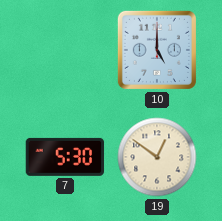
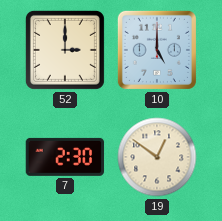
52: none -> 3:00
7: 5:30 -> 2:30
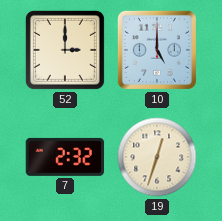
7: 2:30 -> 2:32
19: 12:51 -> 12:33
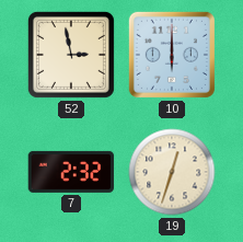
52: 3:00 -> 2:58
10: 5:00 -> 6:00
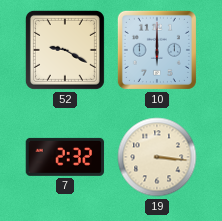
52: 2:58 -> 9:20
19: 12:33 -> 3:16
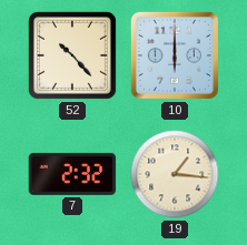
52: 9:20 -> 10:23
19: 3:16 -> 1:16
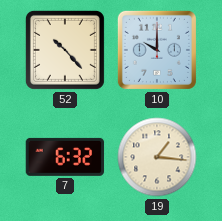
10: 6:00 -> 10:00
7: 2:32 -> 6:32
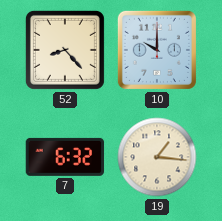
52: 10:23 -> 8:23
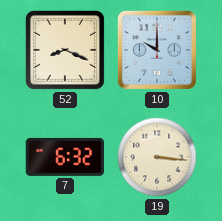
52: 8:23 -> 8:19
19: 1:16 -> 3:16
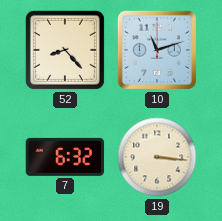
52: 8:19 -> 8:23
10: 10:00 -> 11:12
